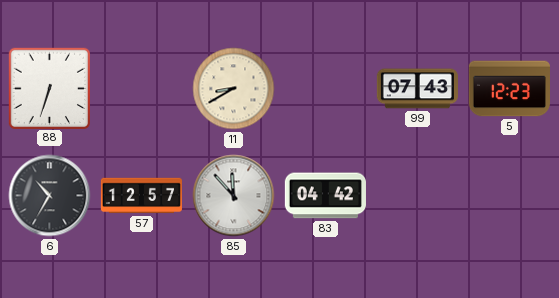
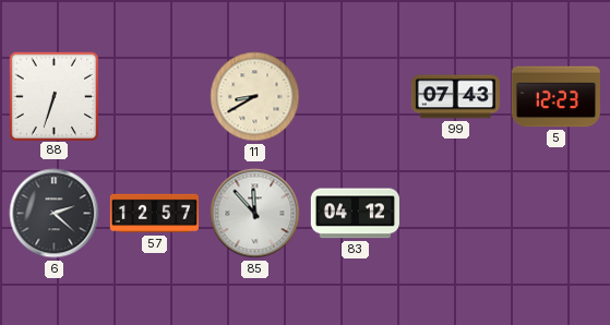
6: 10:35 -> 2:22
83: 04:42 -> 04:12
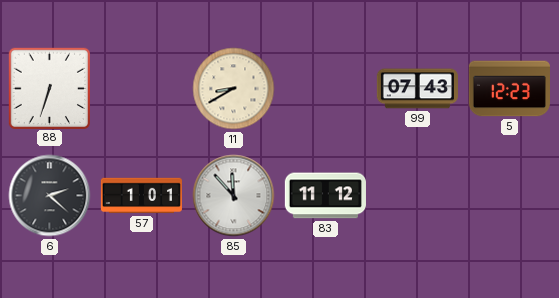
57: 12:57 -> 1:01
83: 04:12 -> 11:12
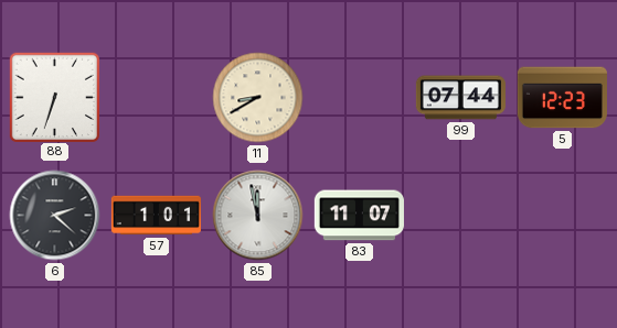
99: 07:43 -> 07:44
85: 11:53 -> 11:58
83: 11:12 -> 11:07
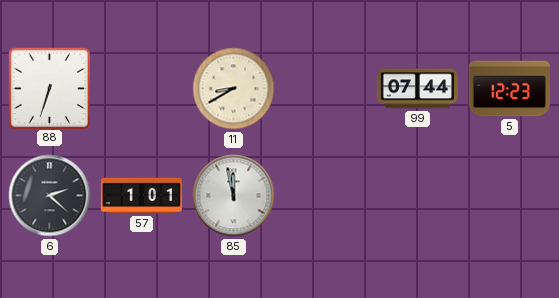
83: 11:07 -> none
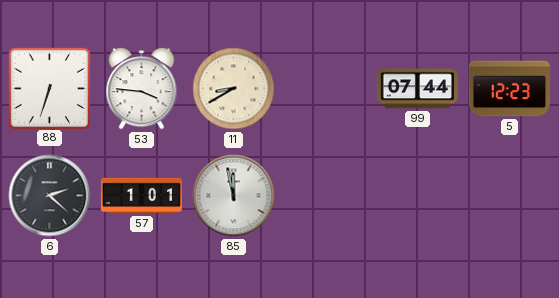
53: none -> 3:46
